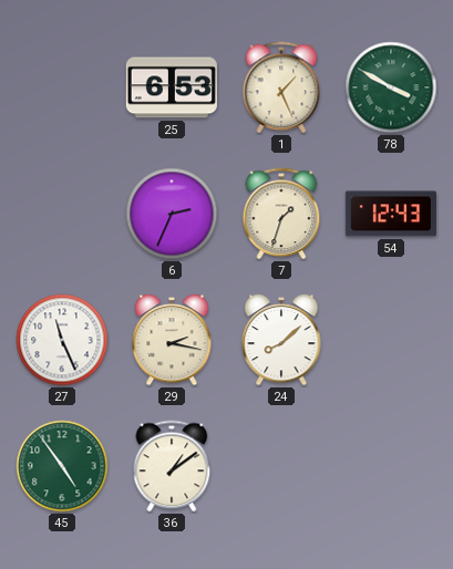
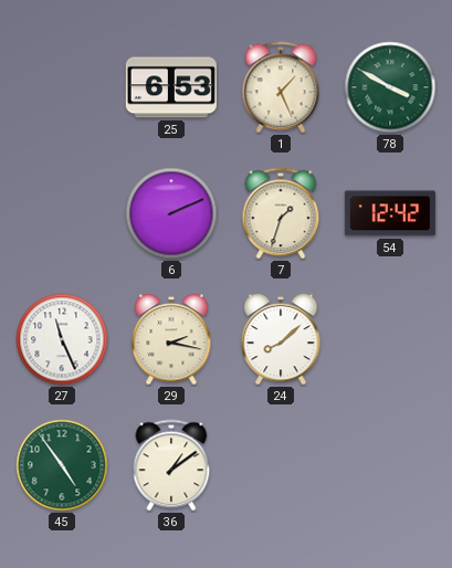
6: 2:34 -> 2:11
54: 12:43 -> 12:42
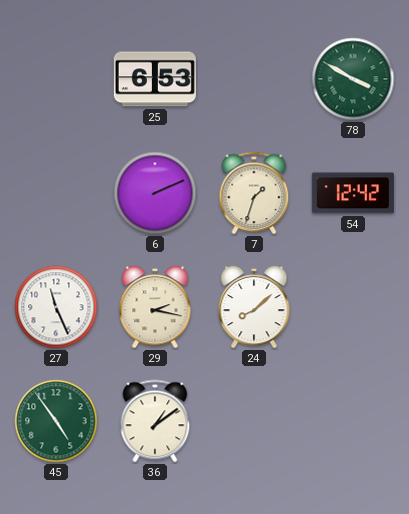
1: 1:26 -> none
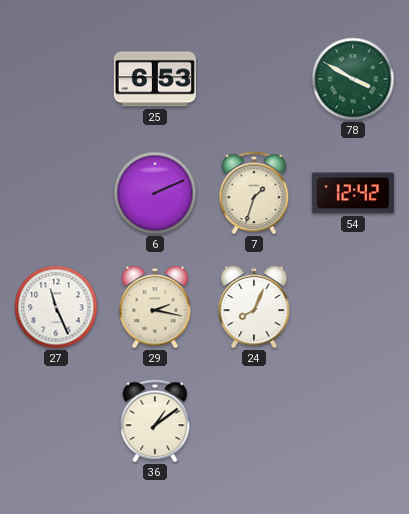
24: 8:08 -> 8:04
45: 4:54 -> none
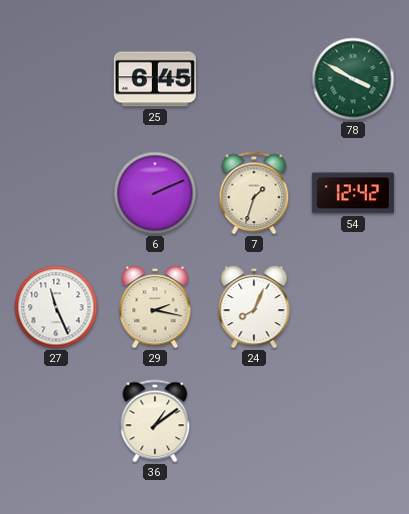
25: 6:53 -> 6:45
